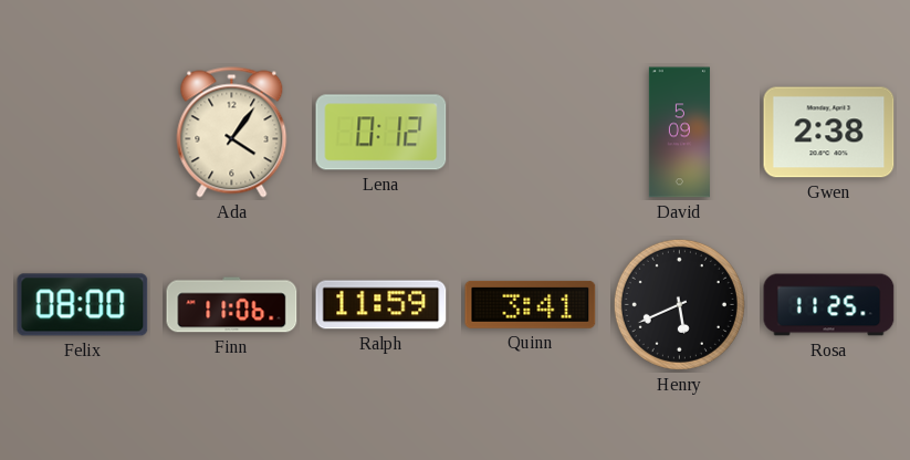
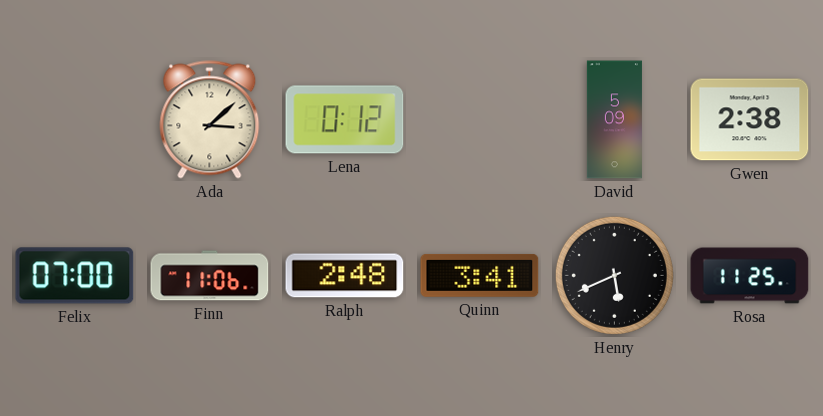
Ada: 4:06 -> 3:08
Felix: 08:00 -> 07:00
Ralph: 11:59 -> 2:48
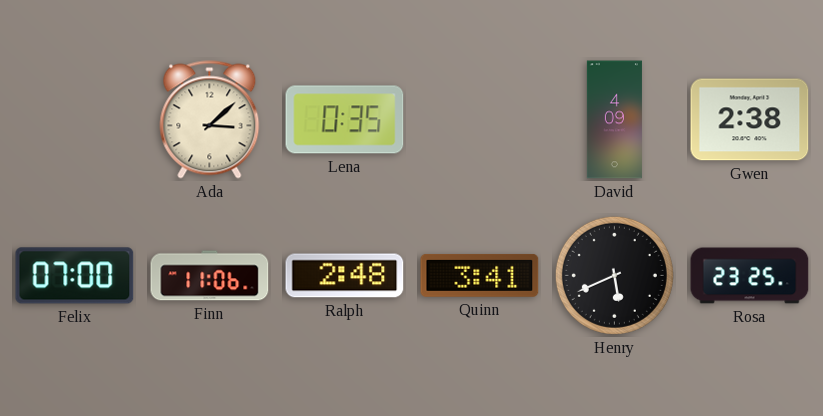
Lena: 0:12 -> 0:35
David: 5:09 -> 4:09
Rosa: 11:25 -> 23:25
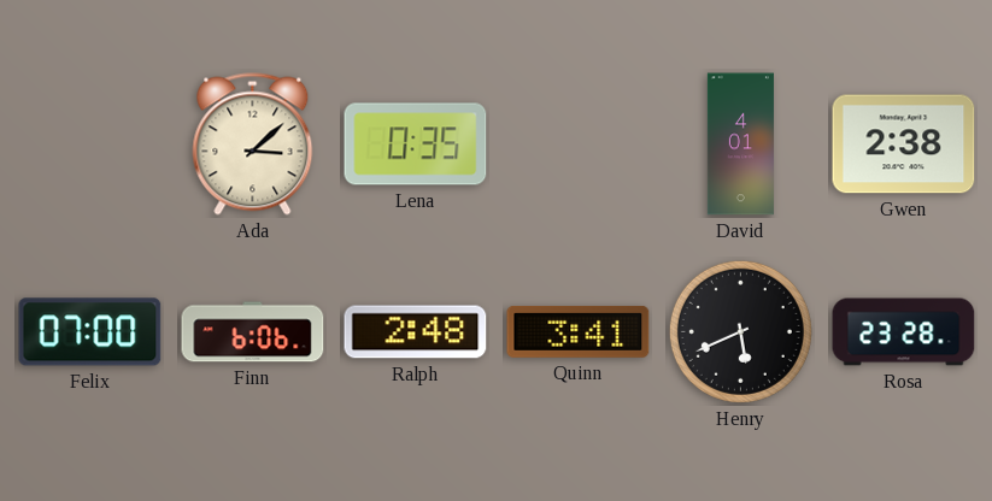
David: 4:09 -> 4:01
Finn: 11:06 -> 6:06
Rosa: 23:25 -> 23:28
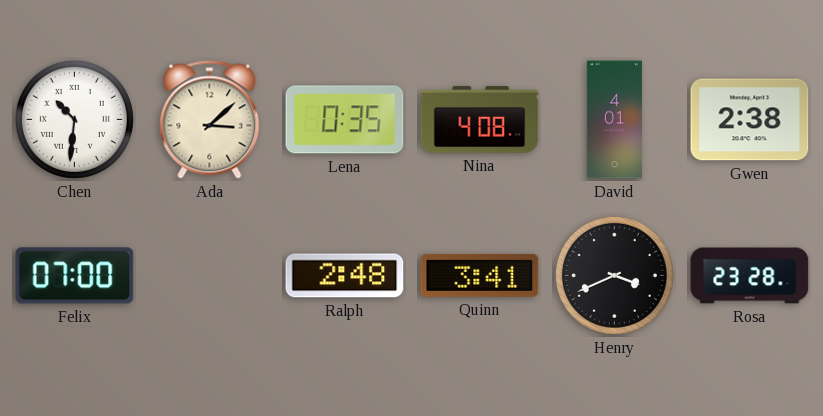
Chen: none -> 10:31
Nina: none -> 4:08
Finn: 6:06 -> none
Henry: 5:41 -> 3:41
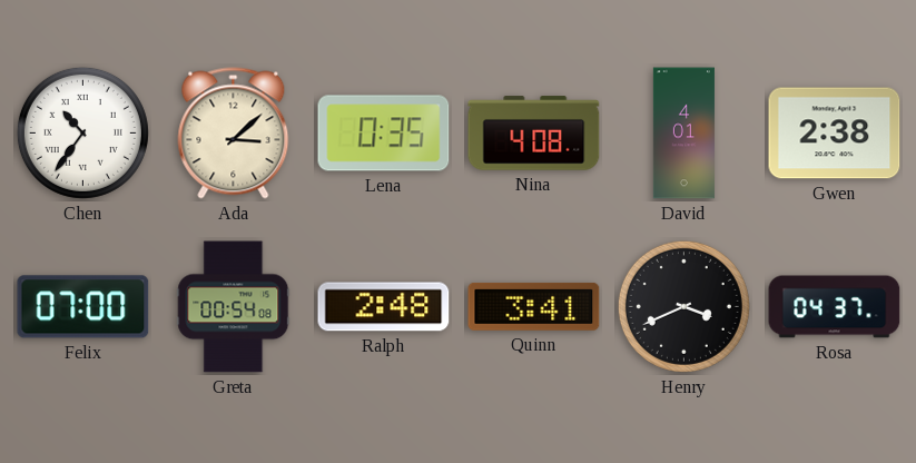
Chen: 10:31 -> 10:36
Greta: none -> 00:54
Rosa: 23:28 -> 04:37
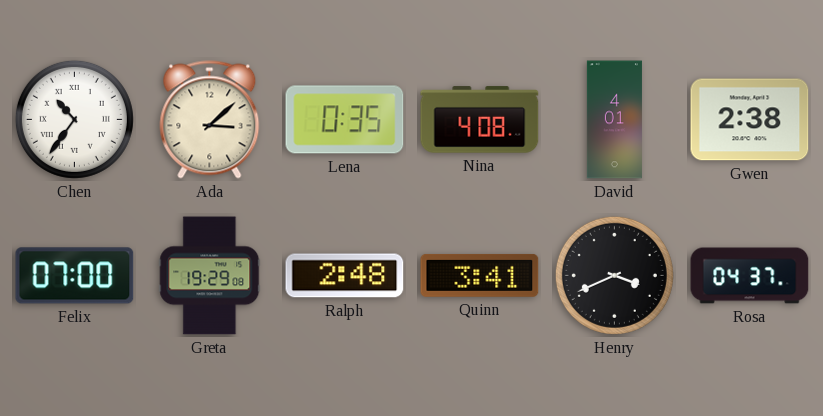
Greta: 00:54 -> 19:29
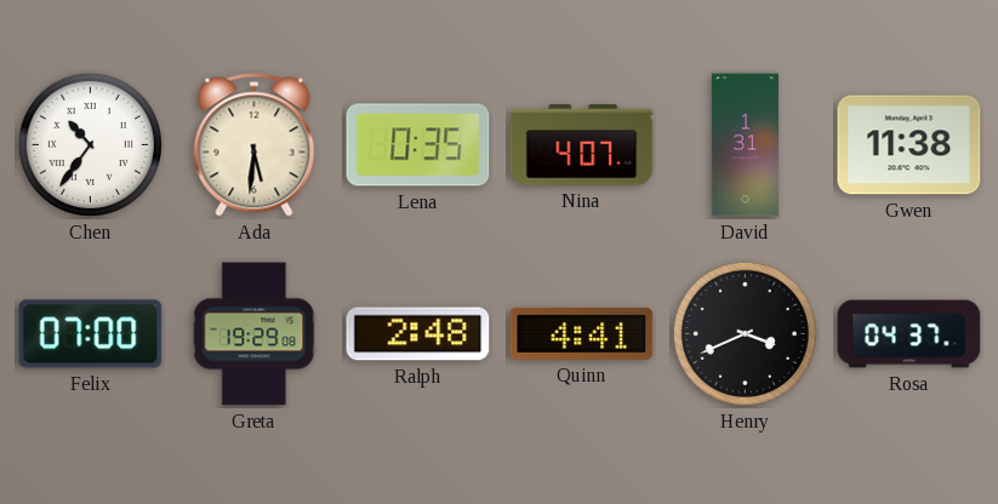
Ada: 3:08 -> 5:31
Nina: 4:08 -> 4:07
David: 4:01 -> 1:31
Gwen: 2:38 -> 11:38
Quinn: 3:41 -> 4:41
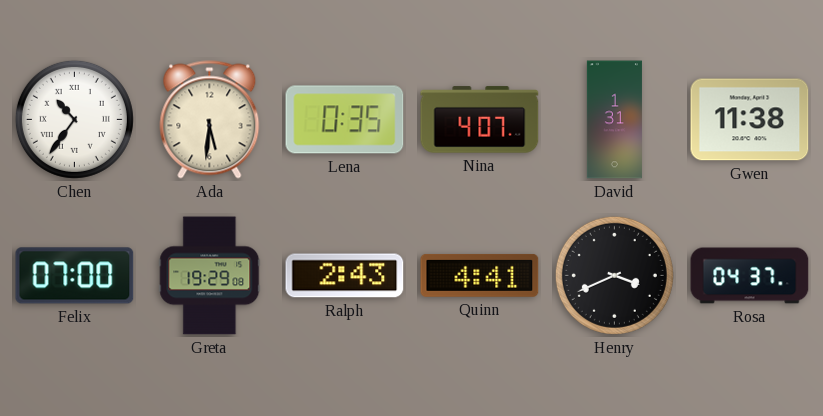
Ralph: 2:48 -> 2:43
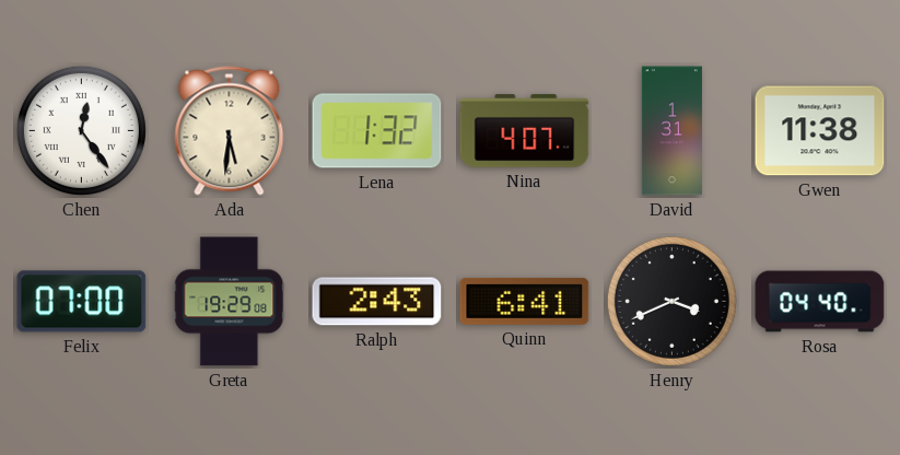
Chen: 10:36 -> 12:24
Lena: 0:35 -> 1:32
Quinn: 4:41 -> 6:41
Rosa: 04:37 -> 04:40
